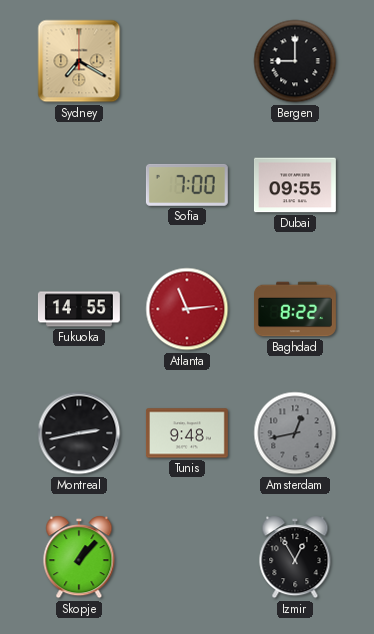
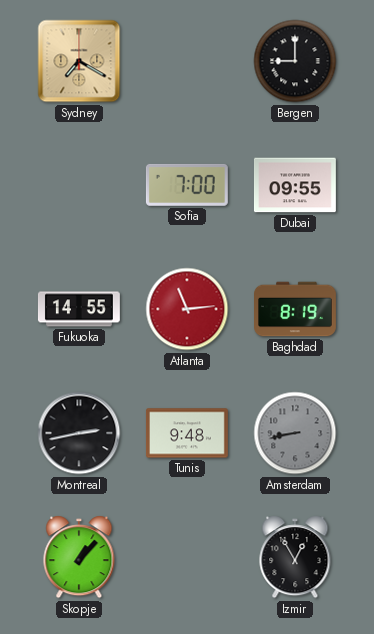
Baghdad: 8:22 -> 8:19
Amsterdam: 12:43 -> 8:43
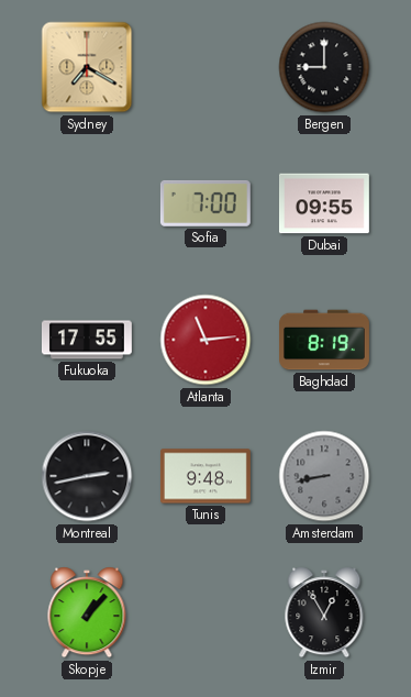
Fukuoka: 14:55 -> 17:55
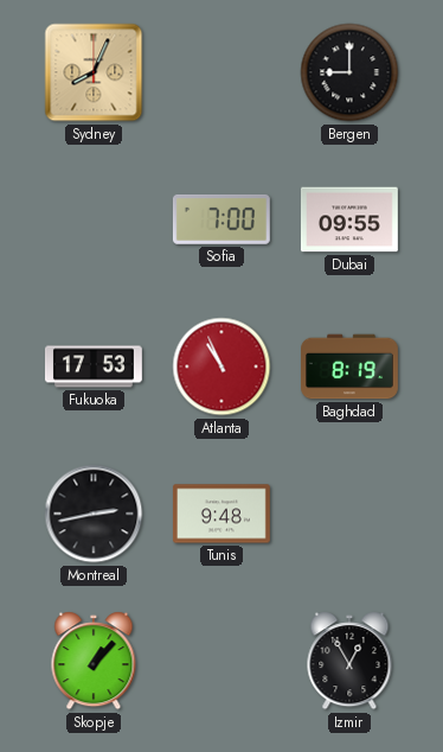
Sydney: 7:20 -> 8:04
Fukuoka: 17:55 -> 17:53
Atlanta: 11:14 -> 10:56
Amsterdam: 8:43 -> none
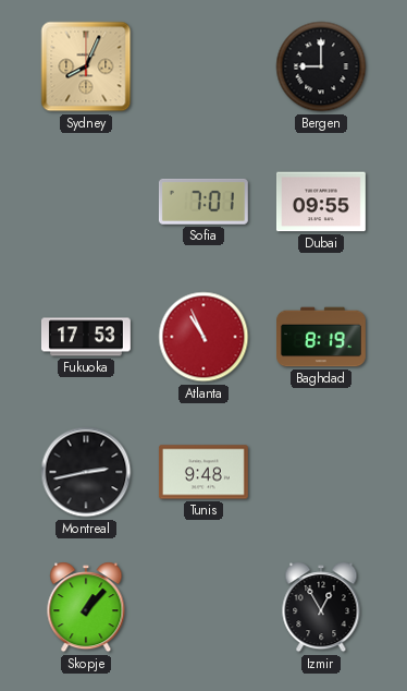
Sofia: 7:00 -> 7:01
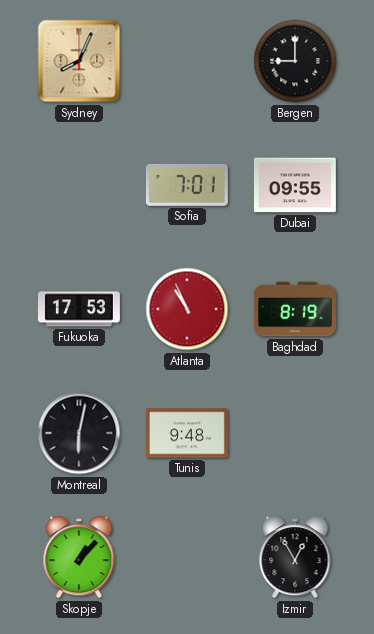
Montreal: 2:43 -> 6:02
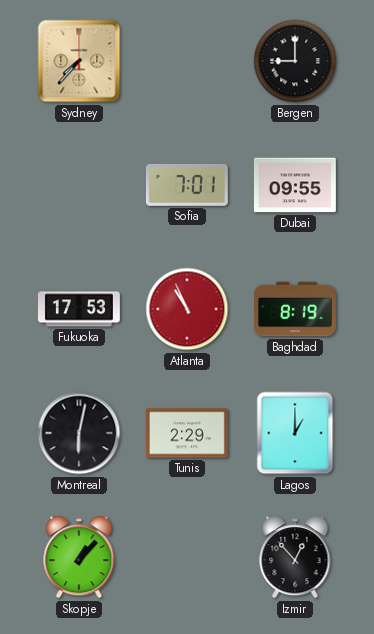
Sydney: 8:04 -> 7:37
Tunis: 9:48 -> 2:29
Lagos: none -> 1:00
Izmir: 12:55 -> 12:53
